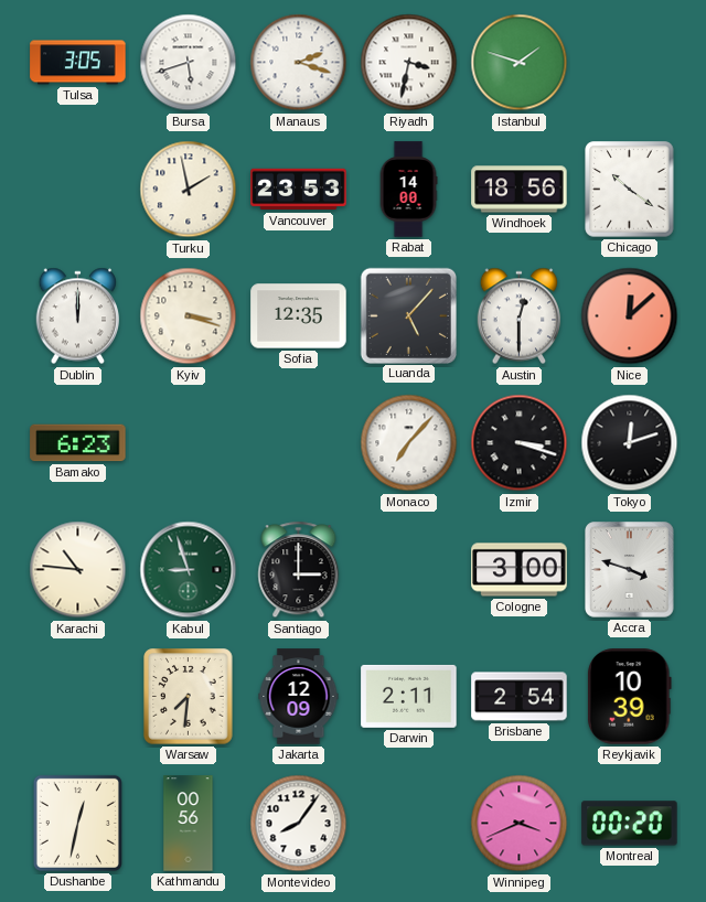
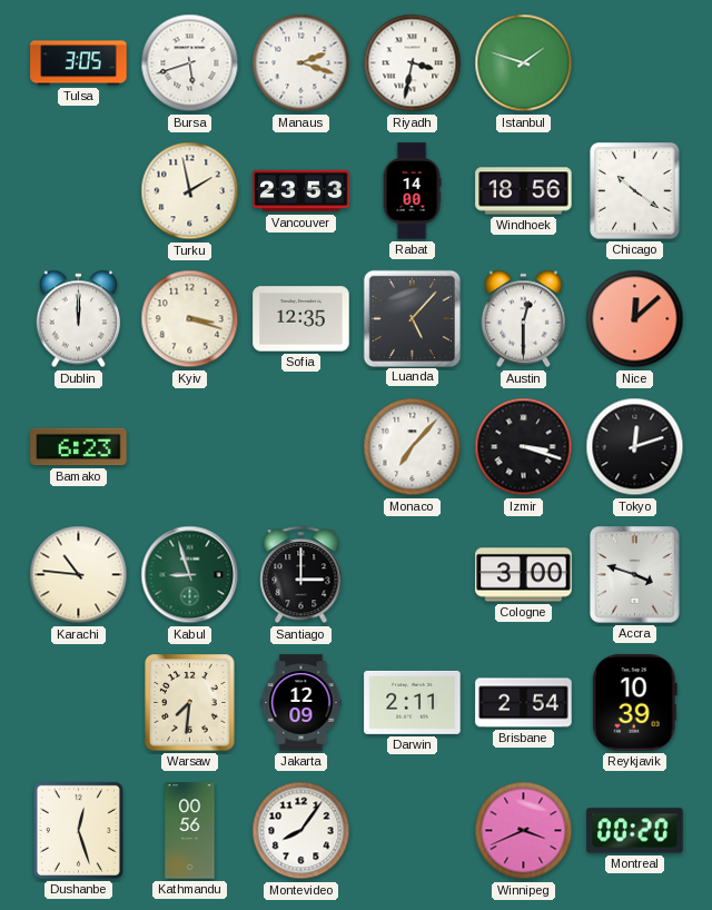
Dushanbe: 12:32 -> 12:27
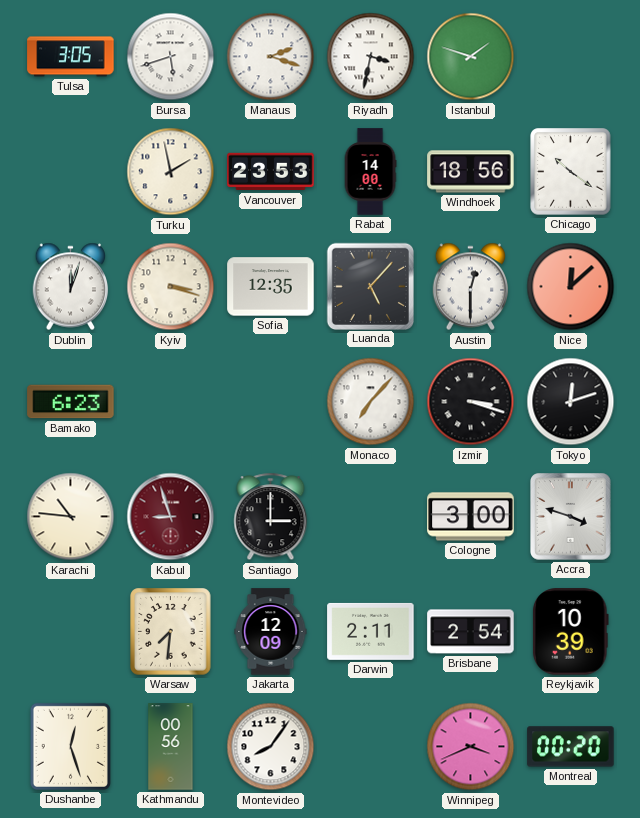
Dublin: 12:00 -> 12:03
Kabul dial: green -> burgundy
